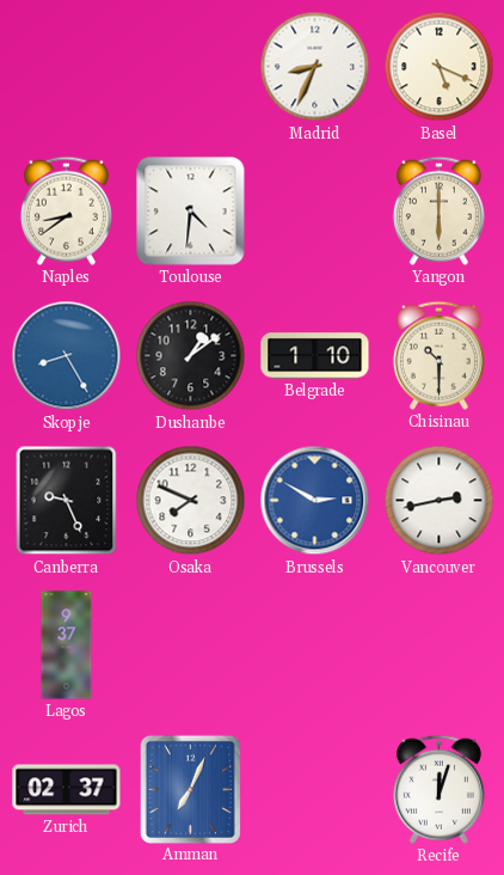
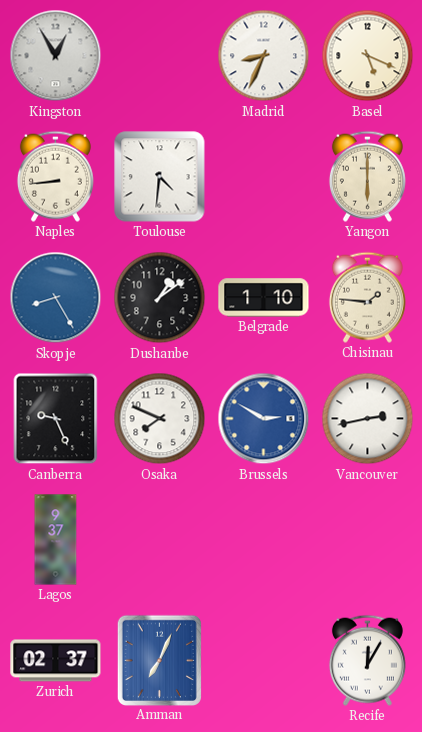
Kingston: none -> 12:55
Naples: 8:39 -> 8:44
Chisinau: 10:30 -> 1:46
Recife: 12:03 -> 12:05
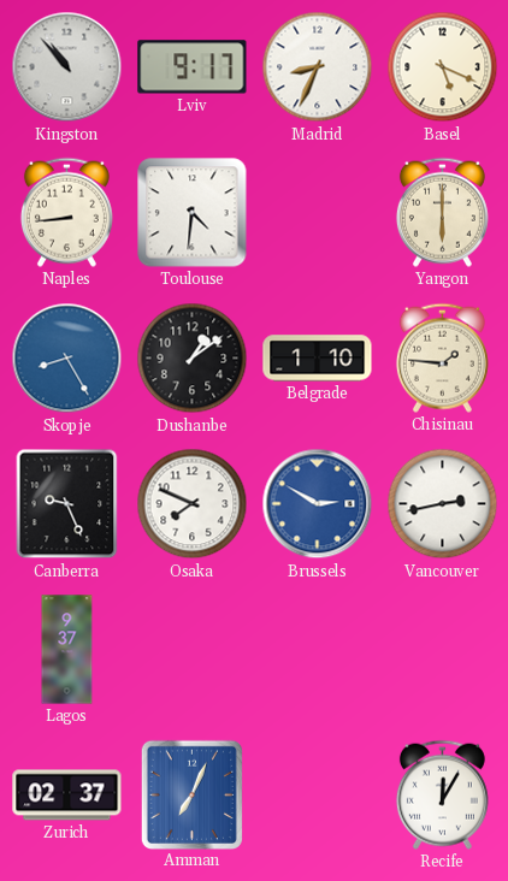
Kingston: 12:55 -> 10:53
Lviv: none -> 9:17
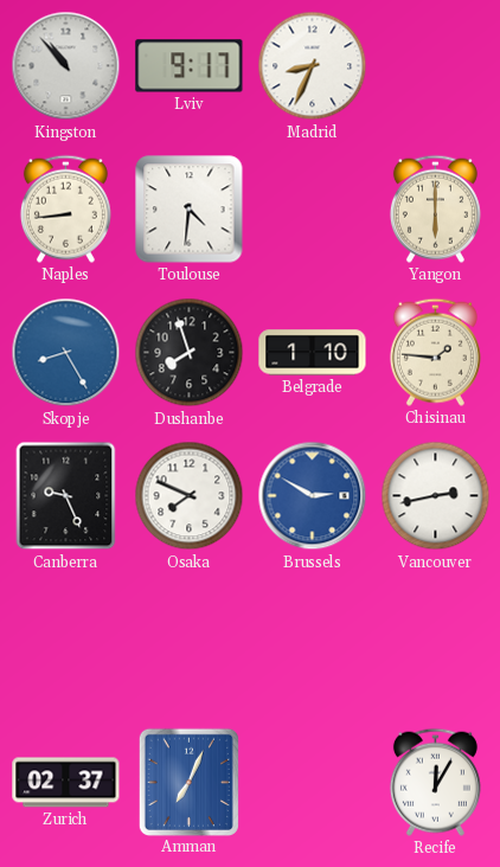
Basel: 5:19 -> none
Dushanbe: 1:09 -> 7:57
Lagos: 9:37 -> none
